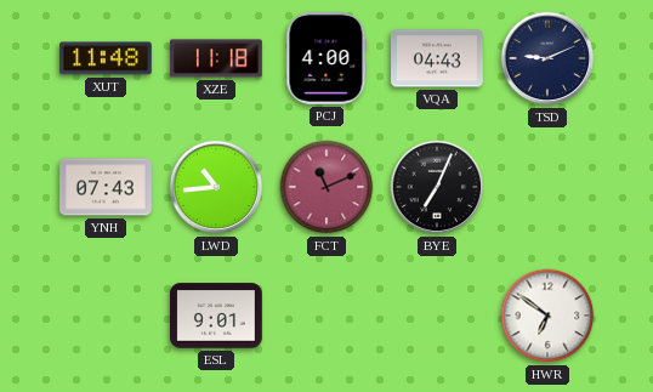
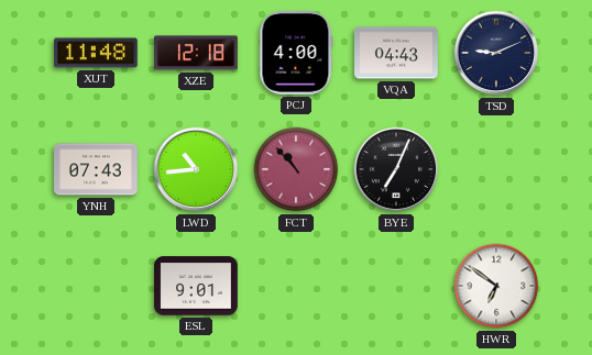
XZE: 11:18 -> 12:18
FCT: 11:11 -> 10:53
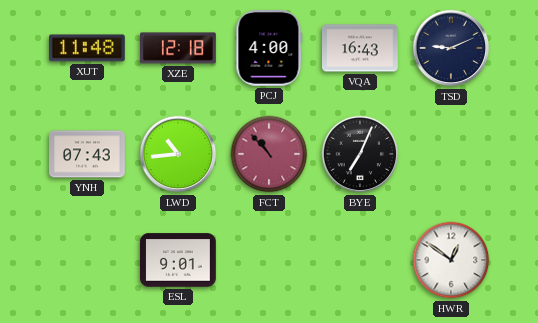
VQA: 04:43 -> 16:43
HWR: 6:51 -> 12:51
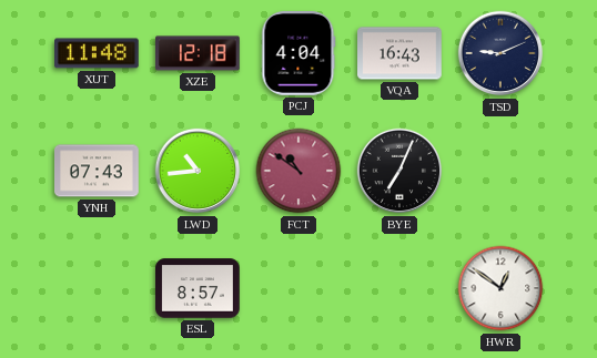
PCJ: 4:00 -> 4:04
FCT: 10:53 -> 10:51
ESL: 9:01 -> 8:57
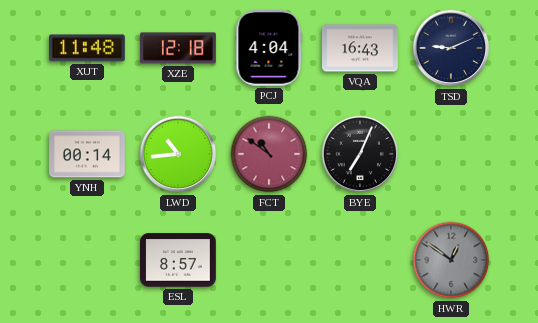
YNH: 07:43 -> 00:14
HWR dial: white -> grey
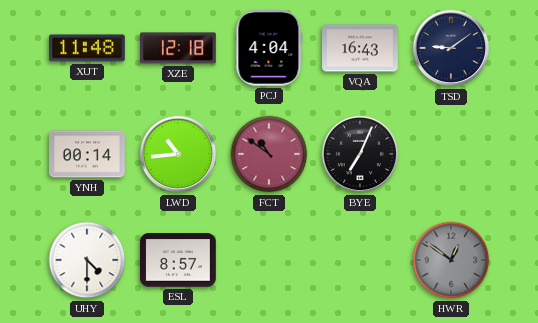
TSD: 9:11 -> 9:09
UHY: none -> 4:30
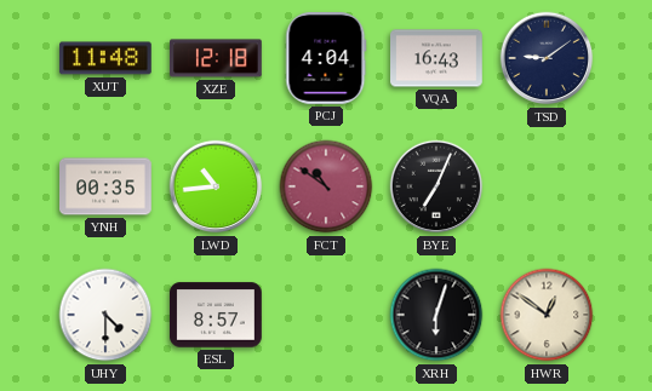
YNH: 00:14 -> 00:35
XRH: none -> 6:03
HWR dial: grey -> cream
